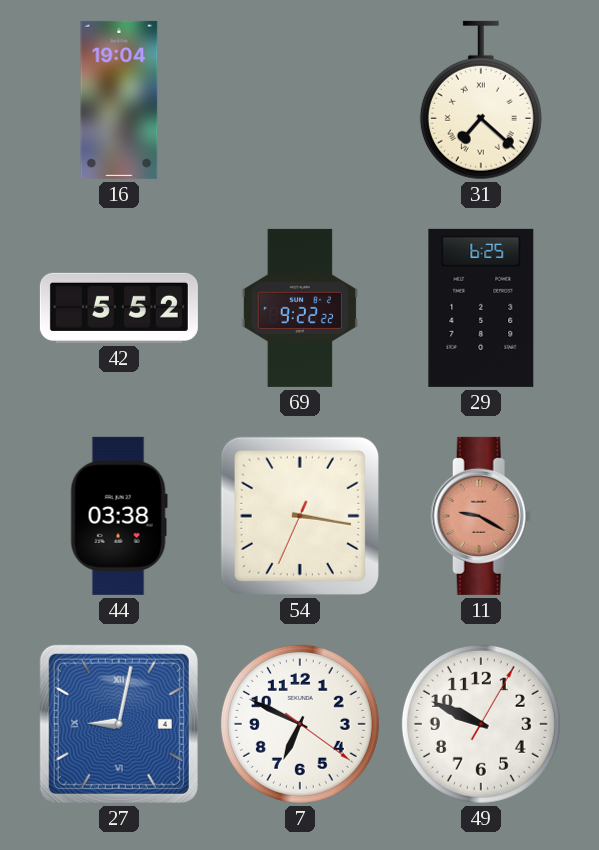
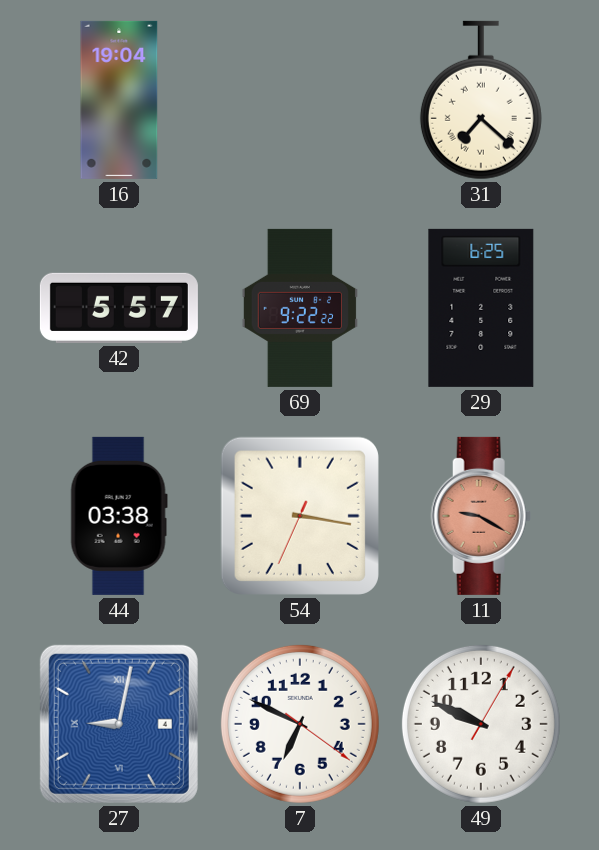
42: 5:52 -> 5:57
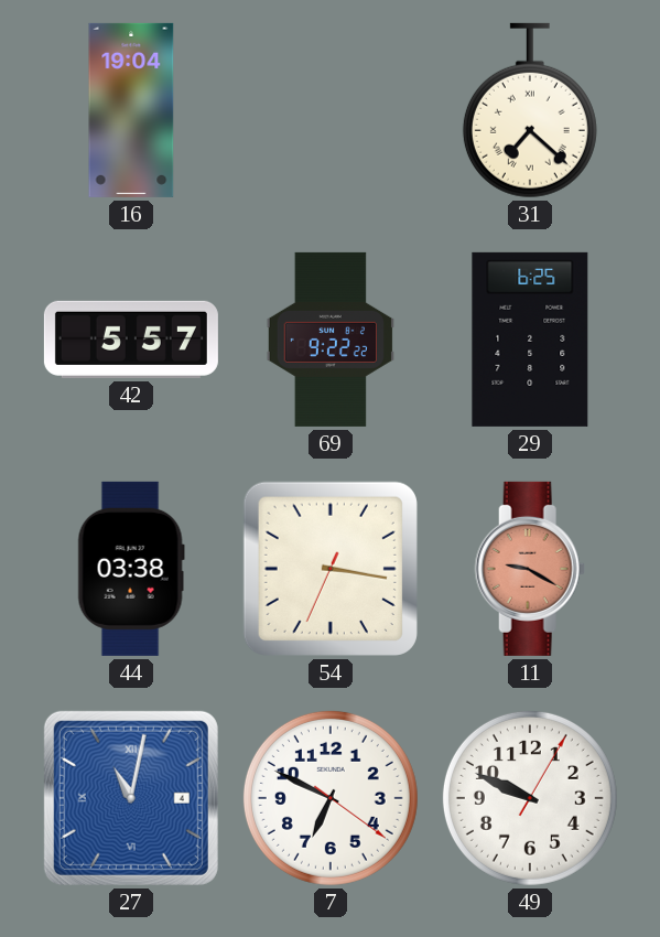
27: 9:02 -> 11:02
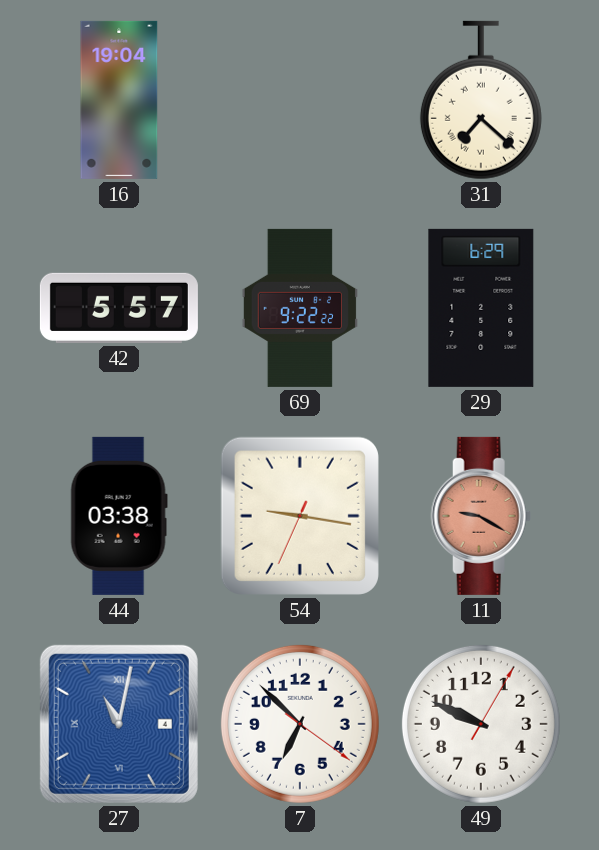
29: 6:25 -> 6:29
54: 3:16 -> 9:16
7: 6:49 -> 6:52
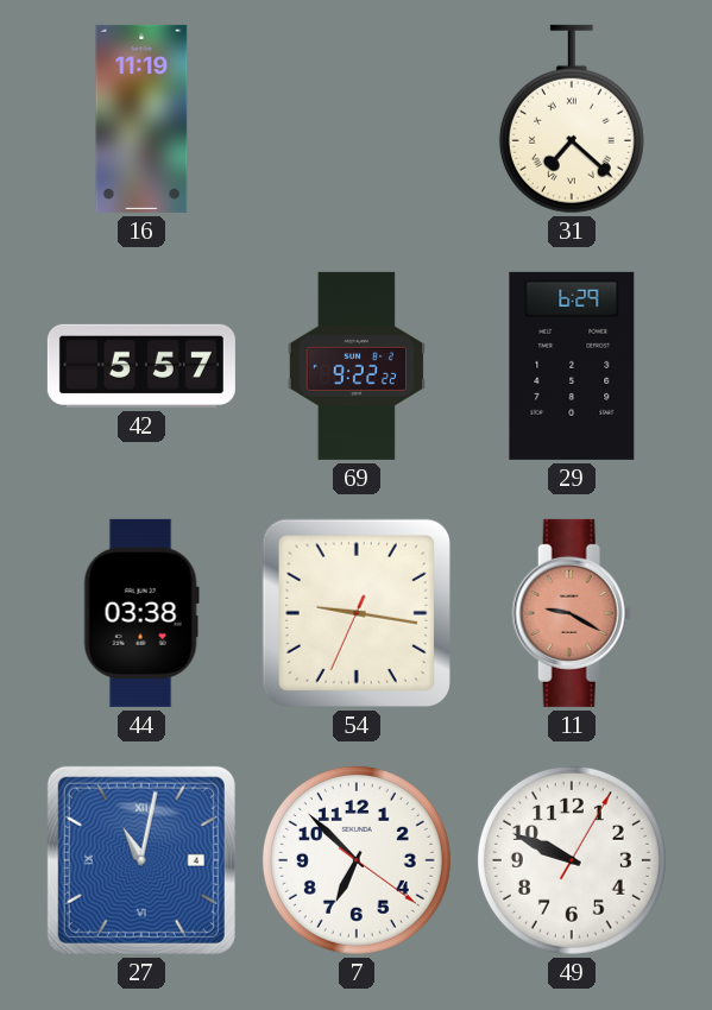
16: 19:04 -> 11:19
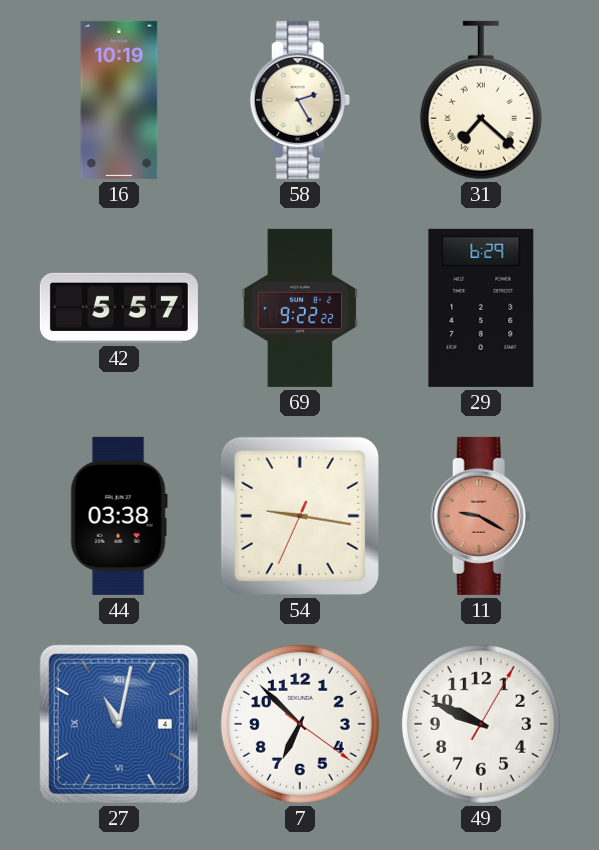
16: 11:19 -> 10:19
58: none -> 2:25
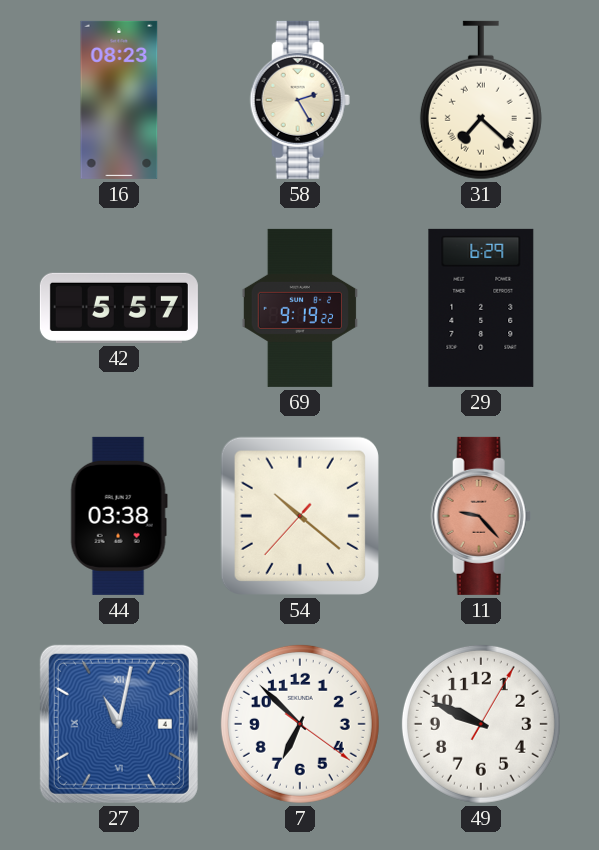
16: 10:19 -> 08:23
69: 9:22 -> 9:19
54: 9:16 -> 10:21
11: 9:20 -> 9:23
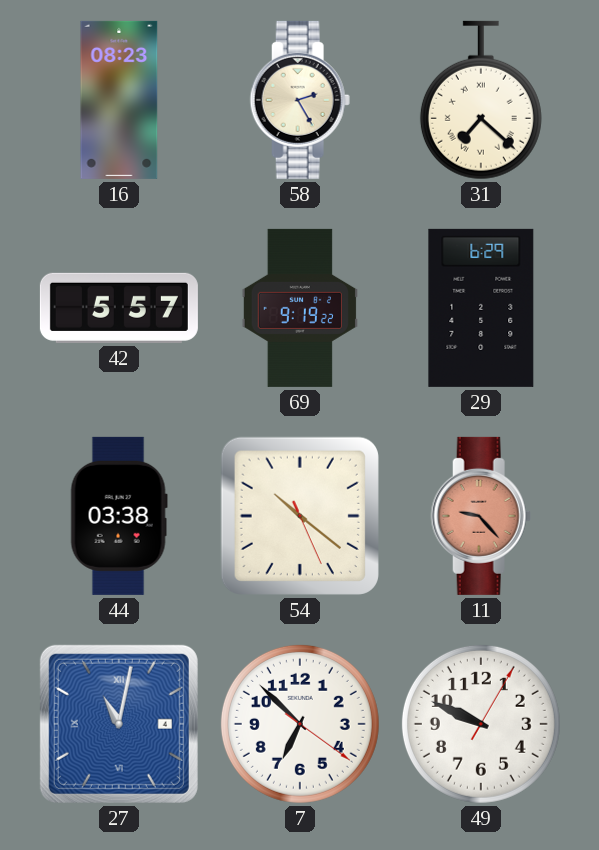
54: 10:21:37 -> 10:21:26
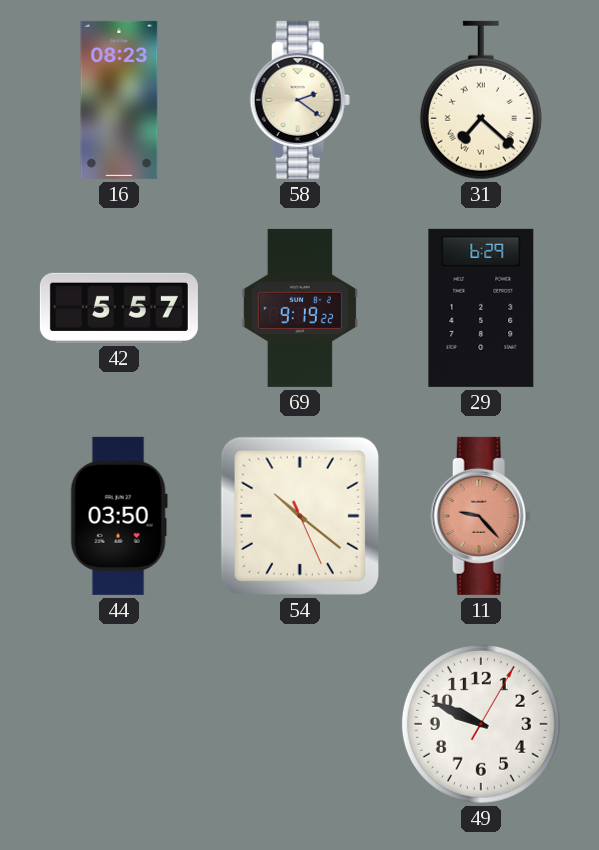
58: 2:25 -> 2:21
44: 03:38 -> 03:50
27: 11:02 -> none
7: 6:52 -> none
